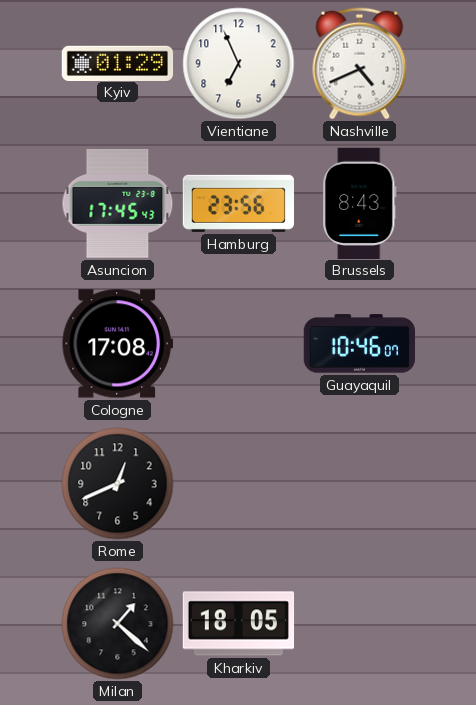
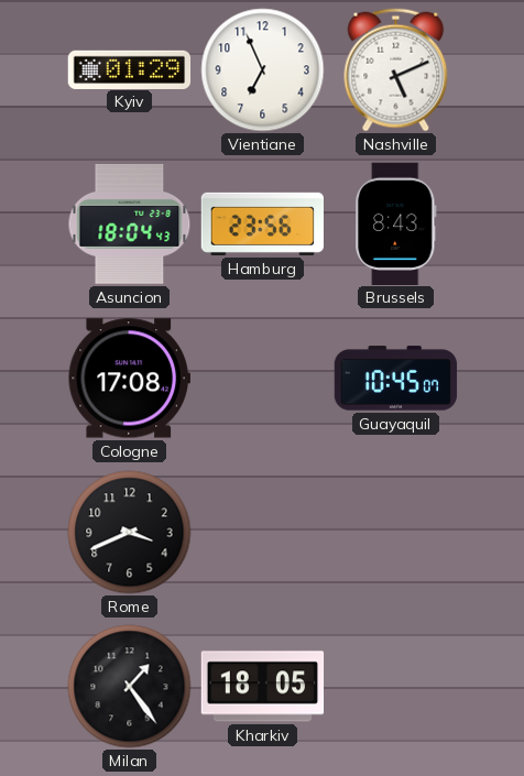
Nashville: 4:41 -> 5:11
Asuncion: 17:45 -> 18:04
Guayaquil: 10:46 -> 10:45
Rome: 12:41 -> 3:41
Milan: 1:22 -> 1:24
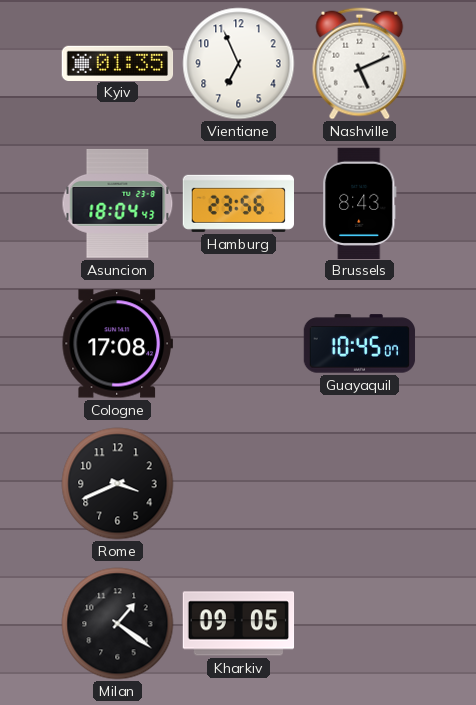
Kyiv: 01:29 -> 01:35
Milan: 1:24 -> 1:21
Kharkiv: 18:05 -> 09:05
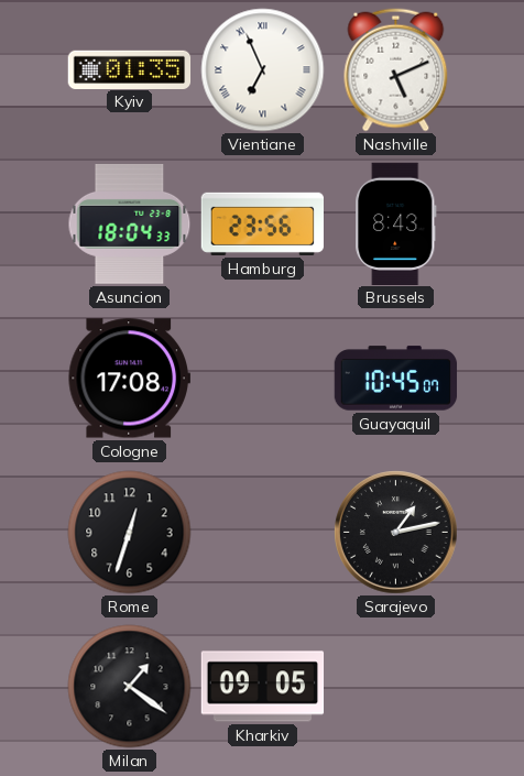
Vientiane numerals: Arabic -> Roman
Asuncion: 18:04:43 -> 18:04:33
Rome: 3:41 -> 12:33
Sarajevo: none -> 1:13
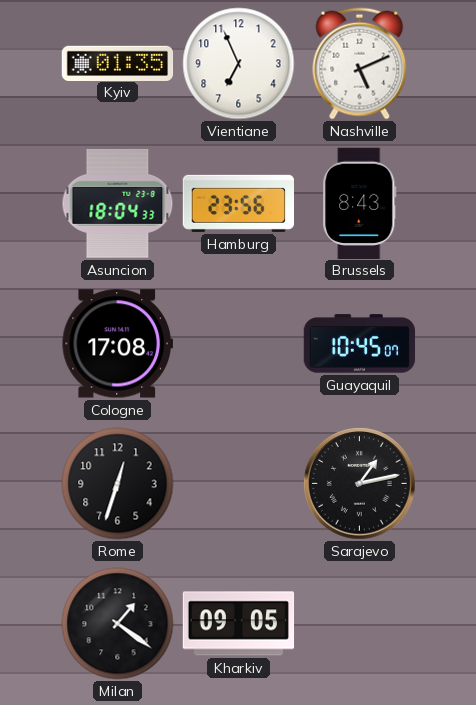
Vientiane numerals: Roman -> Arabic
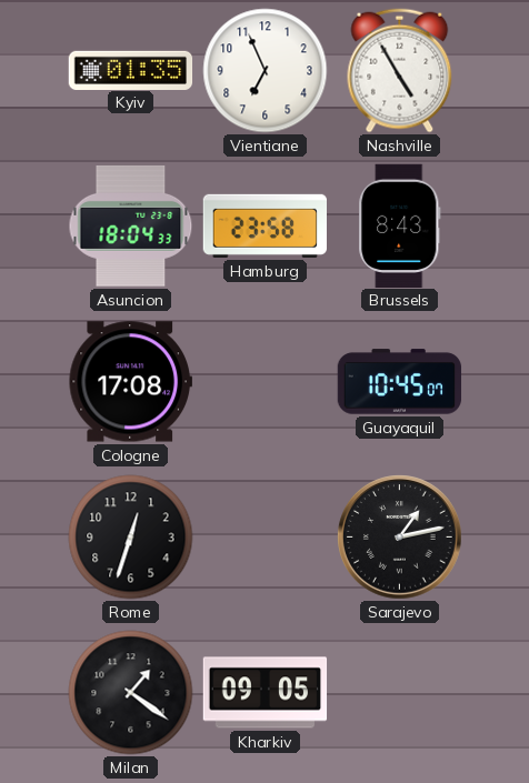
Nashville: 5:11 -> 4:55
Hamburg: 23:56 -> 23:58
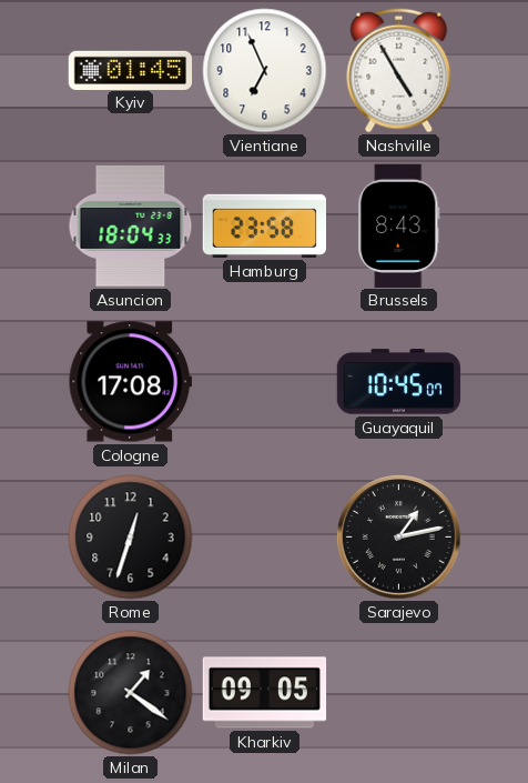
Kyiv: 01:35 -> 01:45
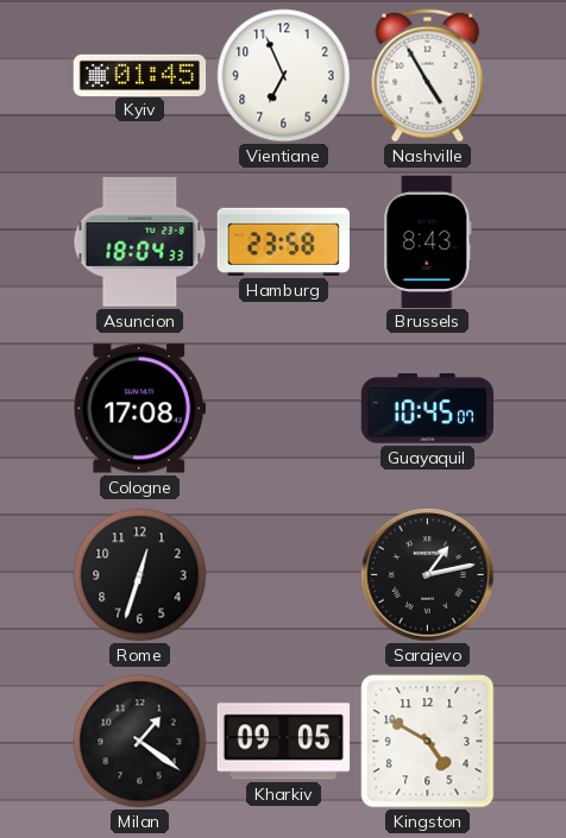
Kingston: none -> 4:50
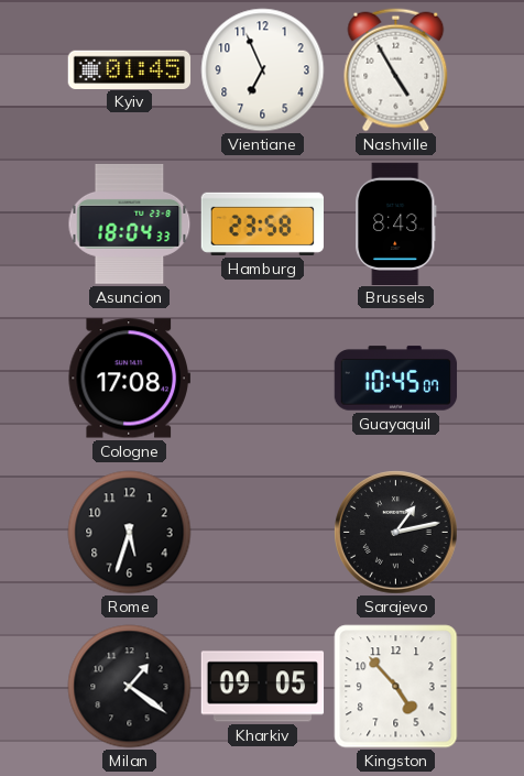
Rome: 12:33 -> 5:33
Kingston: 4:50 -> 4:53
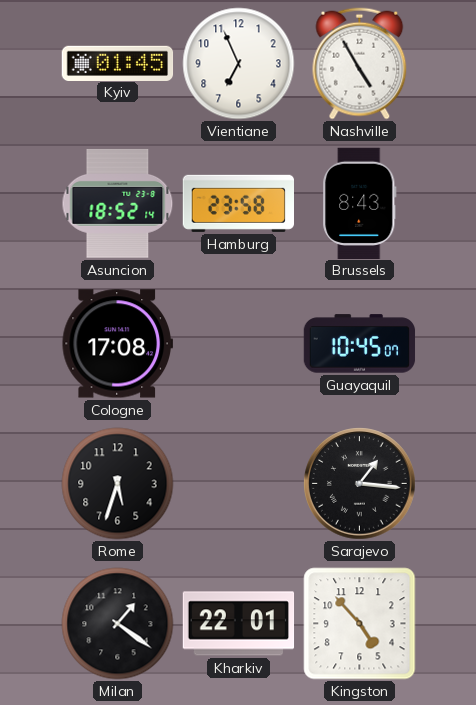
Asuncion: 18:04 -> 18:52
Sarajevo: 1:13 -> 1:16
Kharkiv: 09:05 -> 22:01
